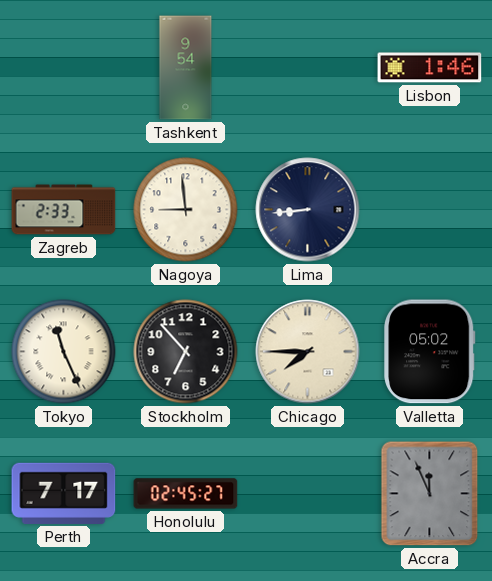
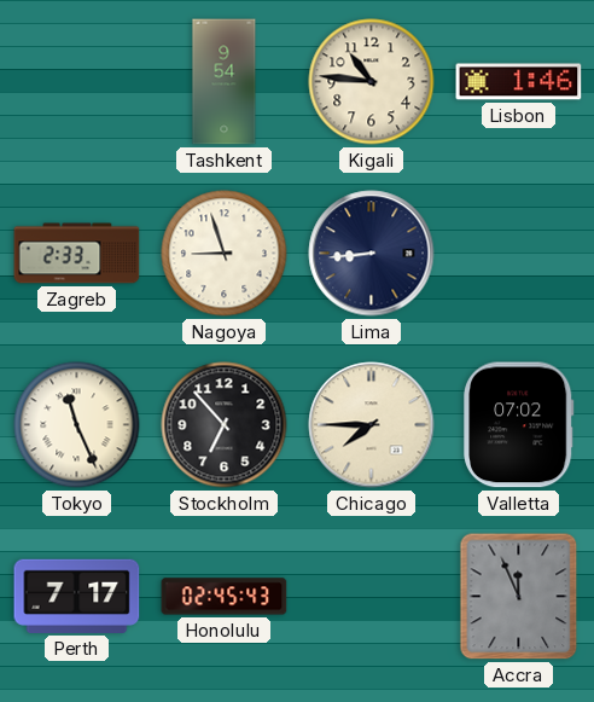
Kigali: none -> 10:46
Nagoya: 8:59 -> 8:57
Valletta: 05:02 -> 07:02
Honolulu: 02:45:27 -> 02:45:43
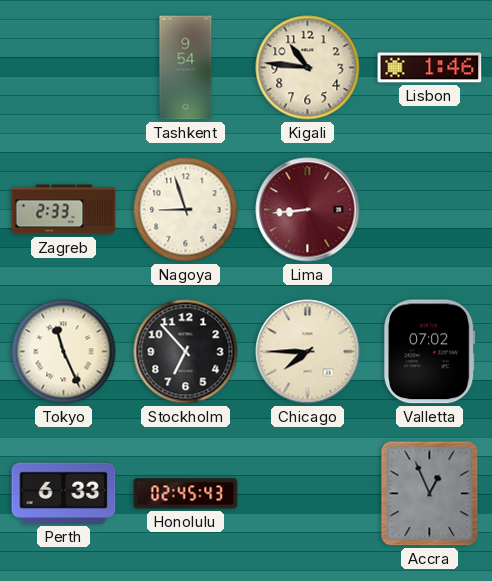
Lima dial: navy -> burgundy
Perth: 7:17 -> 6:33
Accra: 11:56 -> 12:56
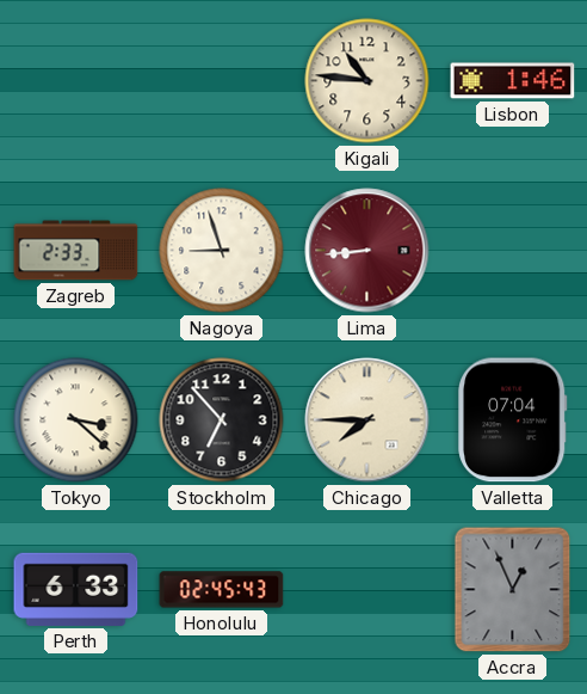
Tashkent: 9:54 -> none
Tokyo: 11:26 -> 3:22
Valletta: 07:02 -> 07:04
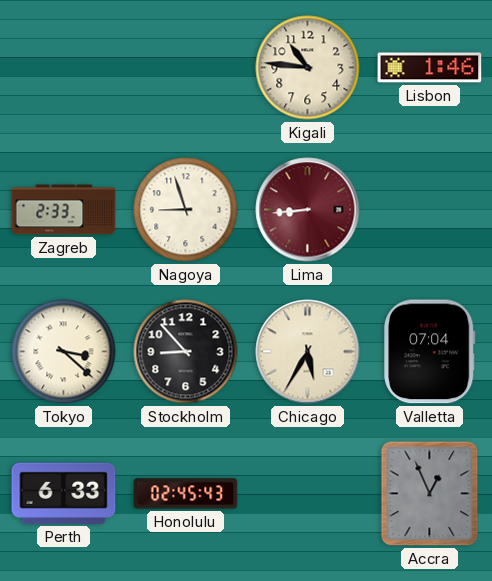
Stockholm: 6:53 -> 8:53
Chicago: 7:45 -> 5:35
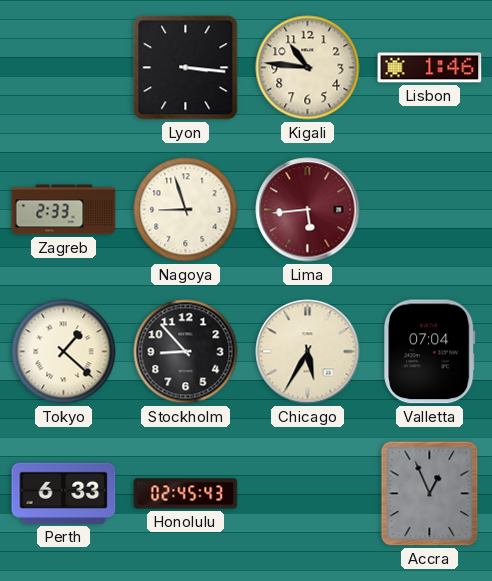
Lyon: none -> 3:16
Lima: 8:44 -> 5:44
Tokyo: 3:22 -> 1:22
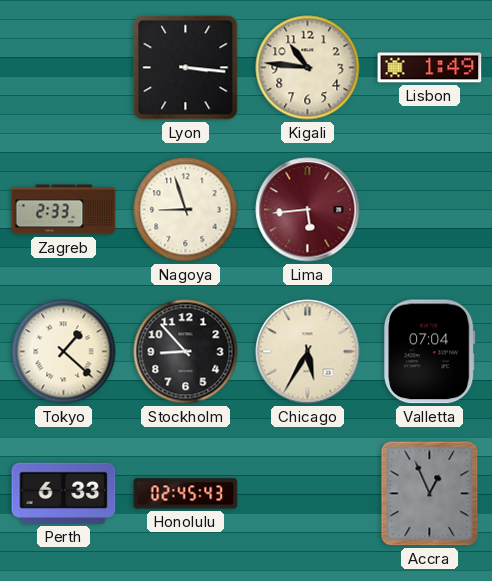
Lisbon: 1:46 -> 1:49
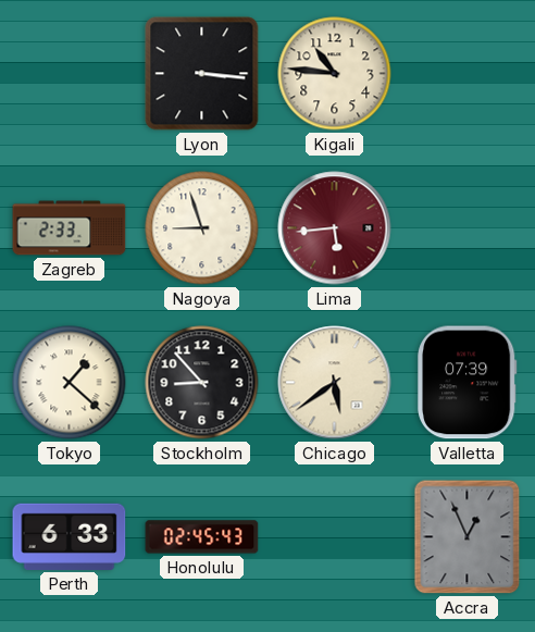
Lisbon: 1:49 -> none
Chicago: 5:35 -> 5:39
Valletta: 07:04 -> 07:39
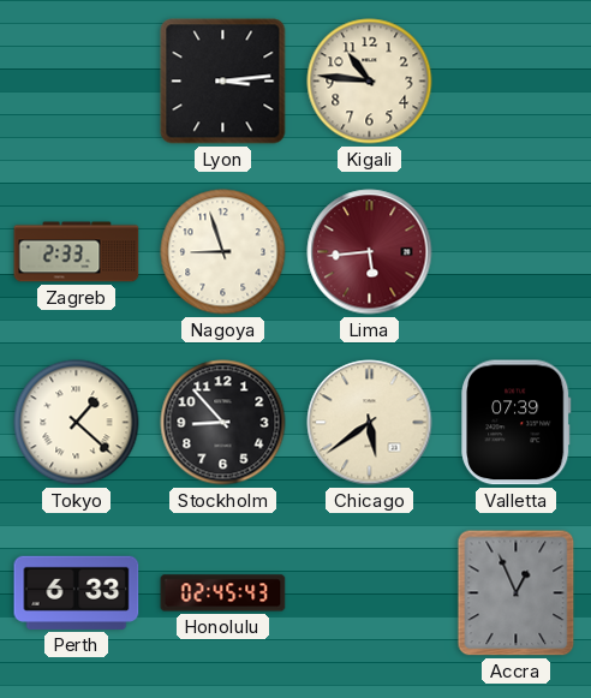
Lyon: 3:16 -> 3:14
